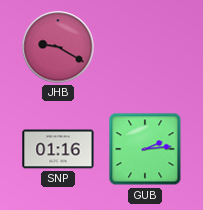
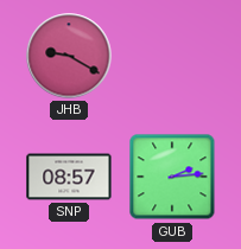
SNP: 01:16 -> 08:57
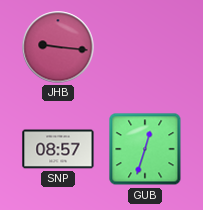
JHB: 9:20 -> 9:16
GUB: 2:14 -> 12:33
